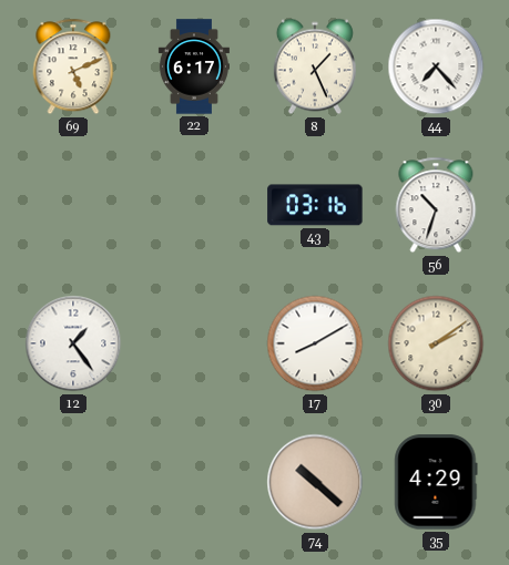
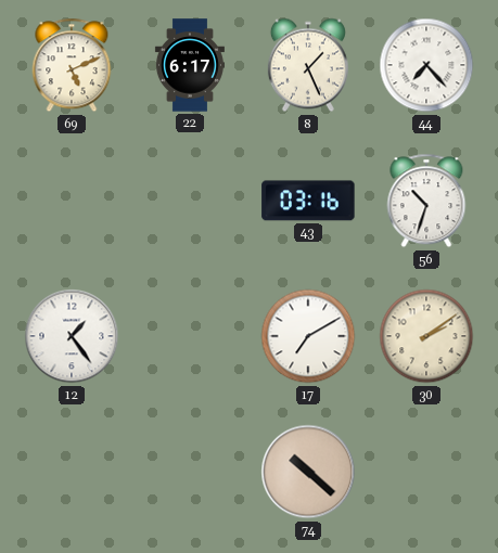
17: 8:10 -> 7:10
35: 4:29 -> none
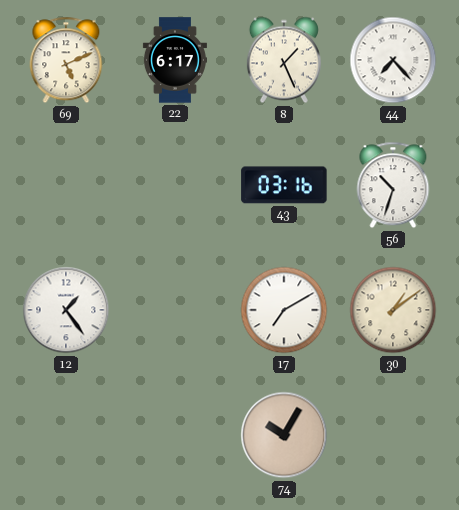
30: 2:09 -> 1:09
74: 10:22 -> 10:05
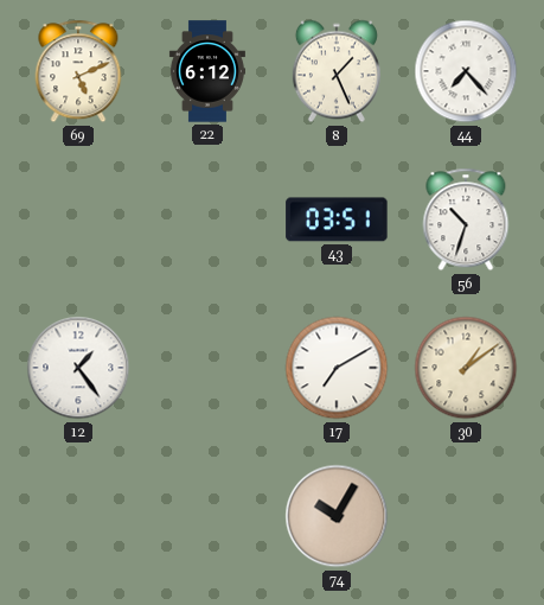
22: 6:17 -> 6:12
43: 03:16 -> 03:51
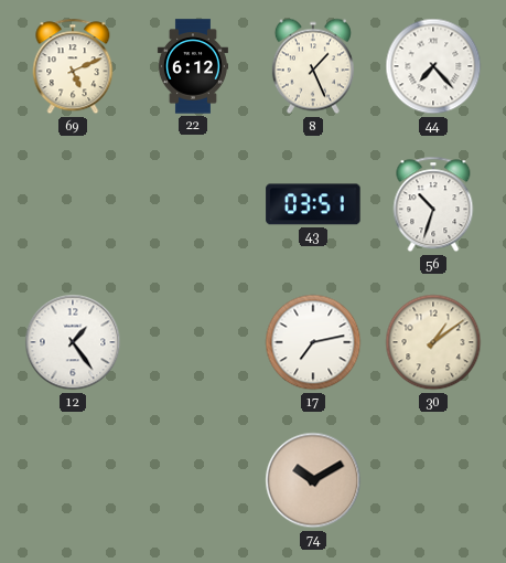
17: 7:10 -> 7:13
74: 10:05 -> 10:10
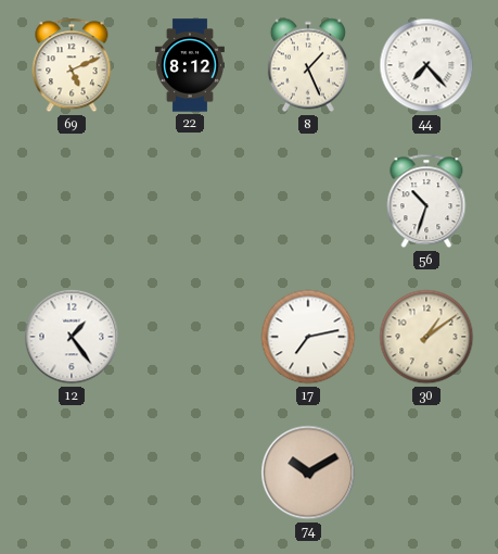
22: 6:12 -> 8:12
43: 03:51 -> none
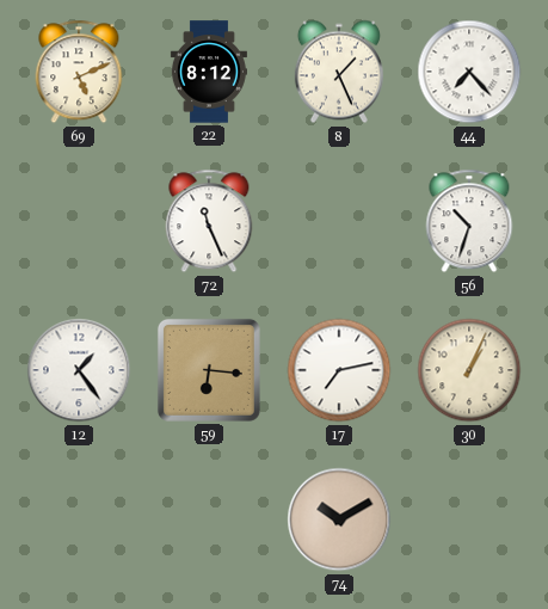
72: none -> 11:26
59: none -> 6:16
30: 1:09 -> 1:04
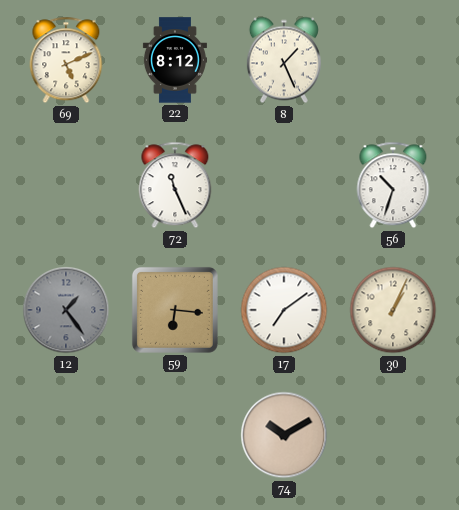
44: 7:23 -> none
12 dial: white -> grey
17: 7:13 -> 7:09
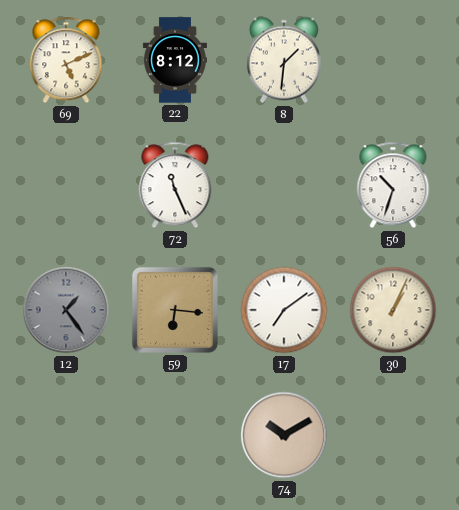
8: 1:26 -> 1:31
